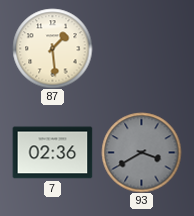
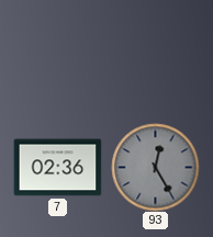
87: 1:29 -> none
93: 3:40 -> 12:25
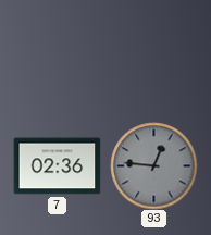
93: 12:25 -> 12:46
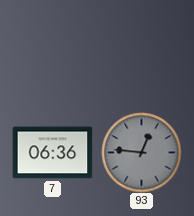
7: 02:36 -> 06:36
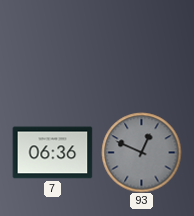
93: 12:46 -> 12:49
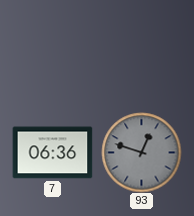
93: 12:49 -> 12:48
